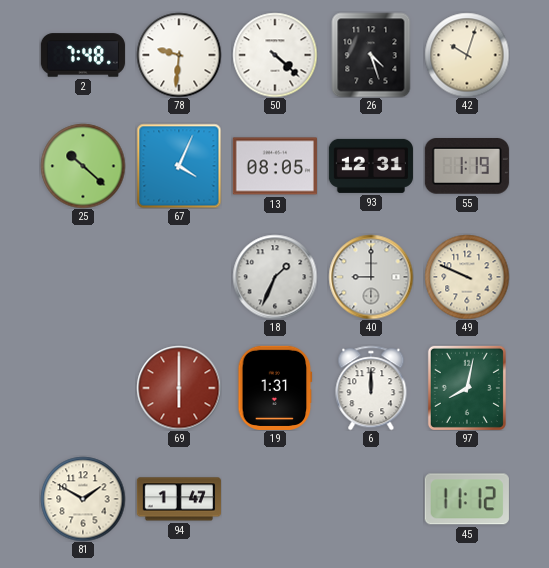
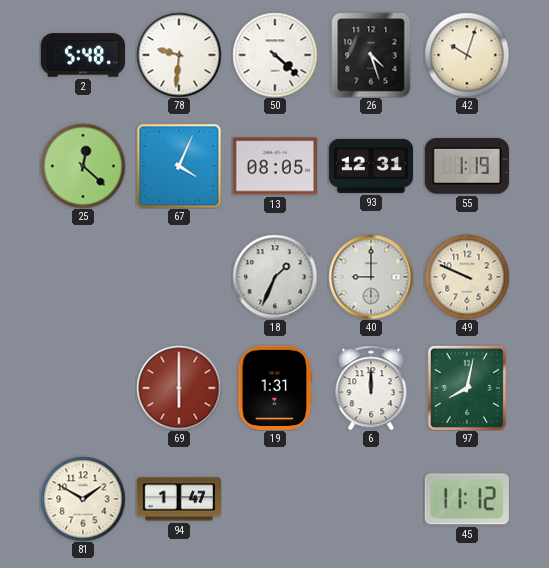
2: 7:48 -> 5:48
25: 10:22 -> 12:22
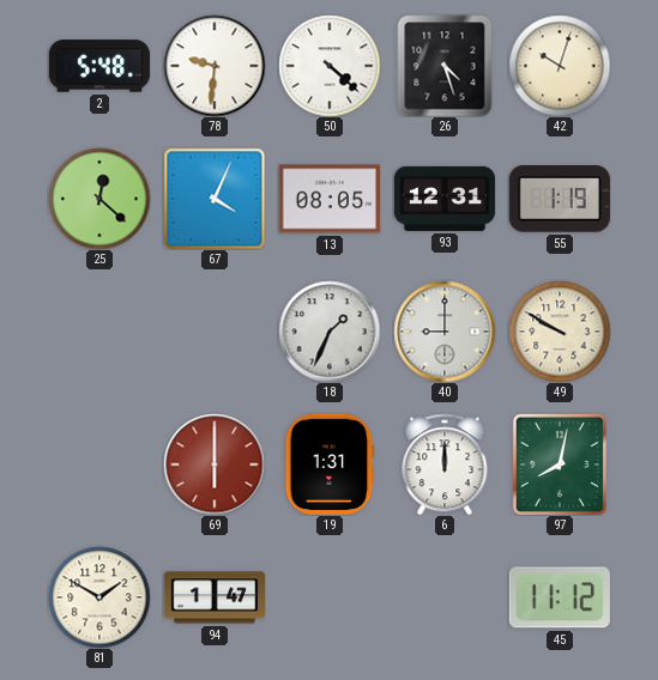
49: 9:49 -> 9:50
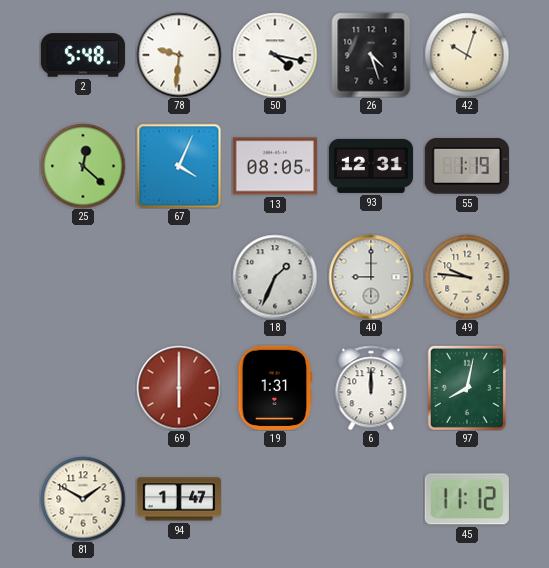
50: 4:22 -> 4:17
49: 9:50 -> 9:46
